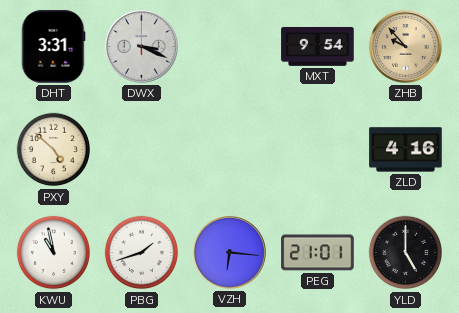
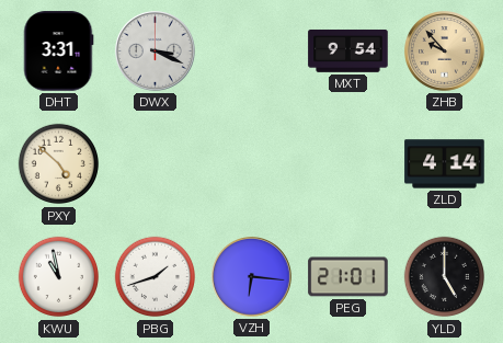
ZLD: 4:16 -> 4:14
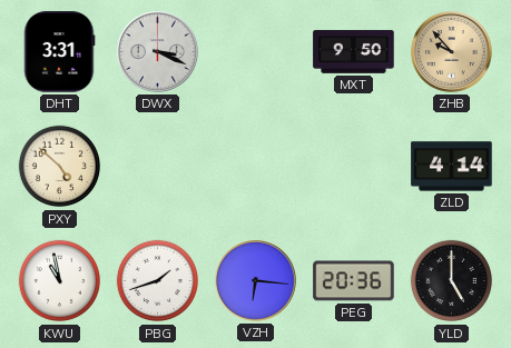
MXT: 9:54 -> 9:50
PEG: 21:01 -> 20:36
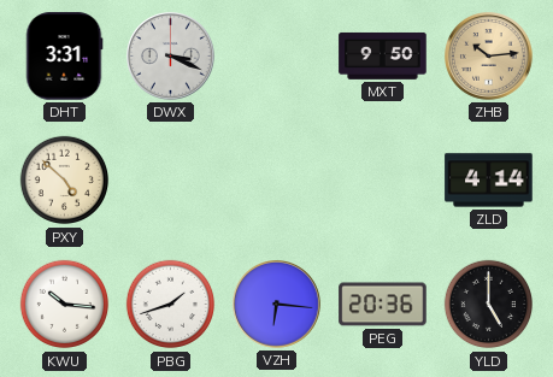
ZHB: 9:53 -> 10:14
KWU: 10:58 -> 10:16
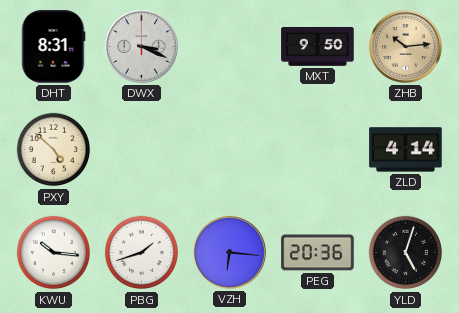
DHT: 3:31 -> 8:31
YLD: 5:00 -> 5:03
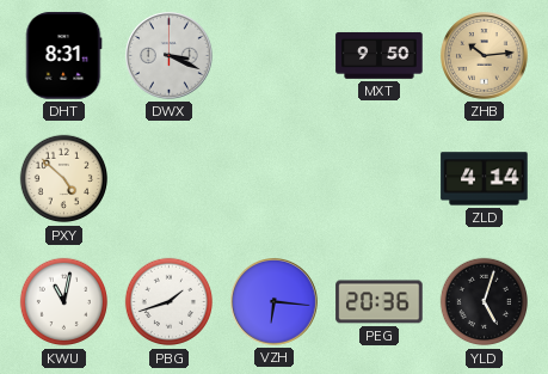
KWU: 10:16 -> 11:02
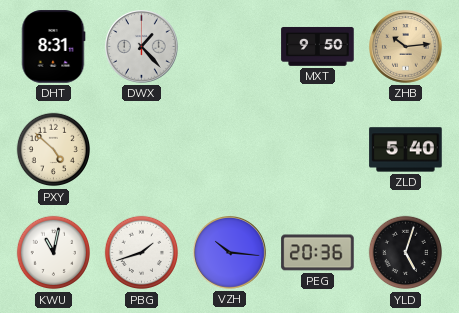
DWX: 3:19 -> 1:23
ZLD: 4:14 -> 5:40
VZH: 6:16 -> 10:16
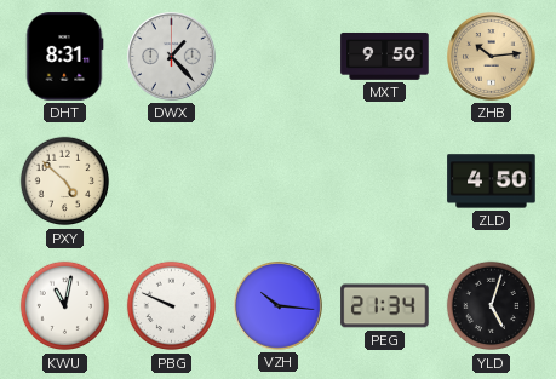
ZLD: 5:40 -> 4:50
PBG: 1:42 -> 9:49
PEG: 20:36 -> 21:34
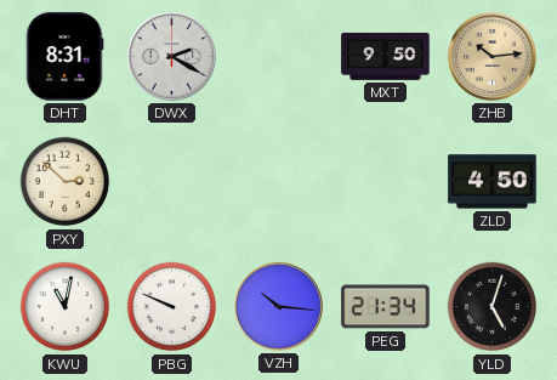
DWX: 1:23 -> 2:20
PXY: 4:52 -> 2:52
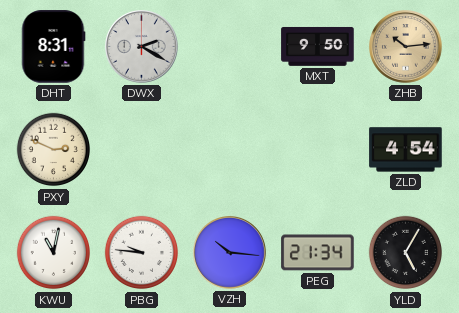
PXY: 2:52 -> 2:49
ZLD: 4:50 -> 4:54
PBG: 9:49 -> 9:46
YLD: 5:03 -> 5:05
